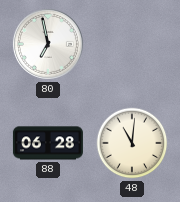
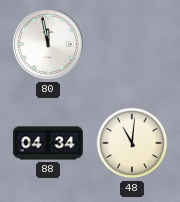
80: 6:58 -> 11:58
88: 06:28 -> 04:34
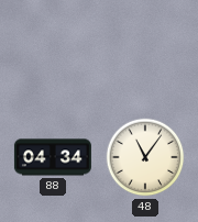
80: 11:58 -> none
48: 11:01 -> 11:06
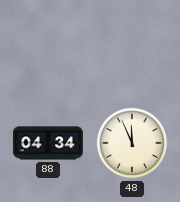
48: 11:06 -> 11:56
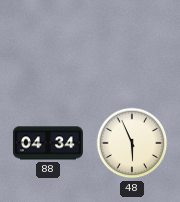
48: 11:56 -> 5:56
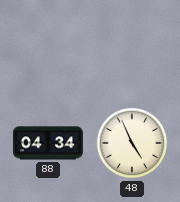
48: 5:56 -> 4:56
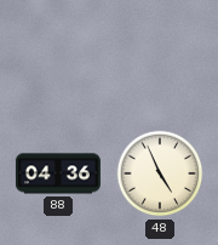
88: 04:34 -> 04:36
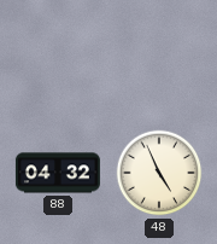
88: 04:36 -> 04:32
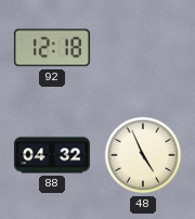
92: none -> 12:18
